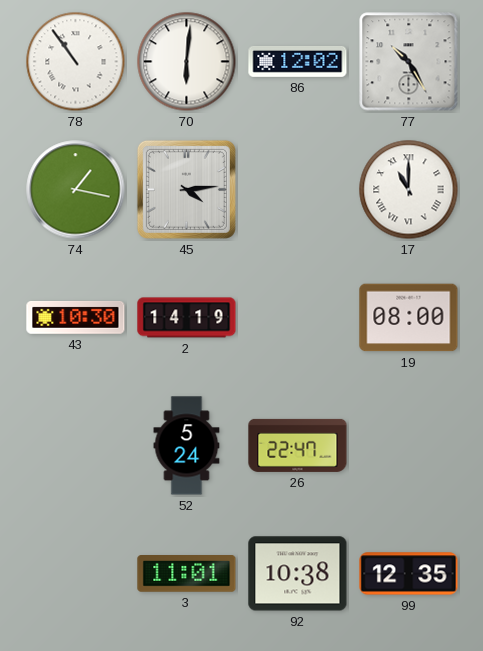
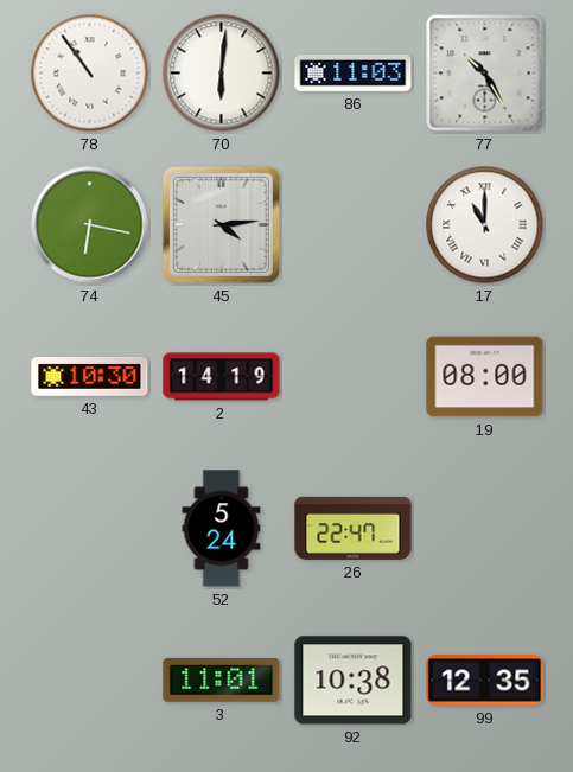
86: 12:02 -> 11:03
74: 1:17 -> 6:17
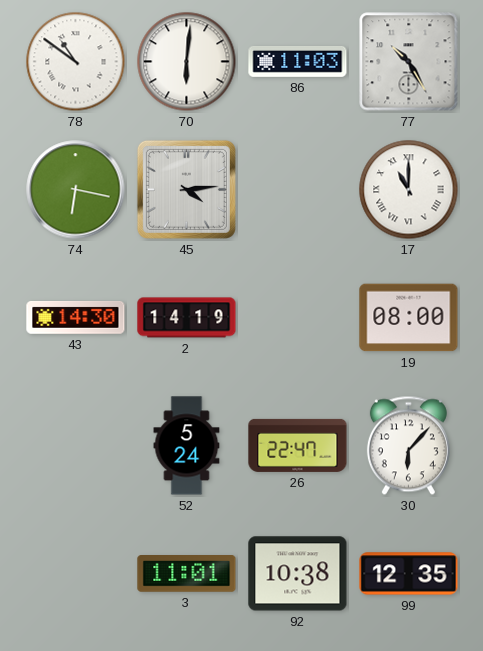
78: 10:54 -> 10:51
43: 10:30 -> 14:30
30: none -> 6:07
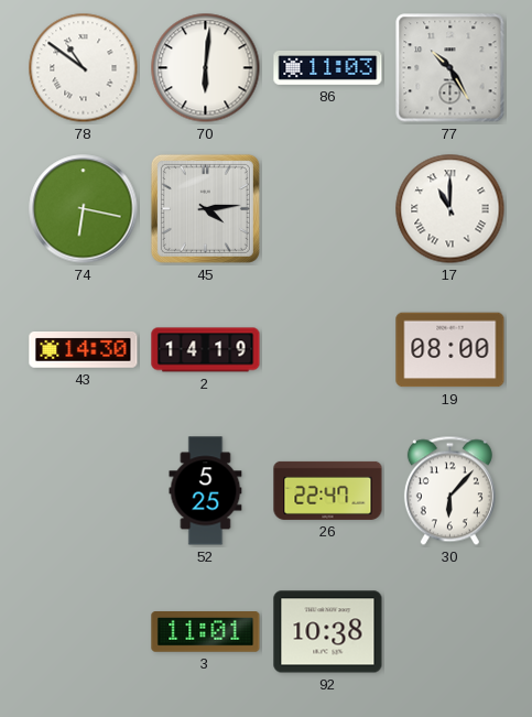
52: 5:24 -> 5:25
99: 12:35 -> none
